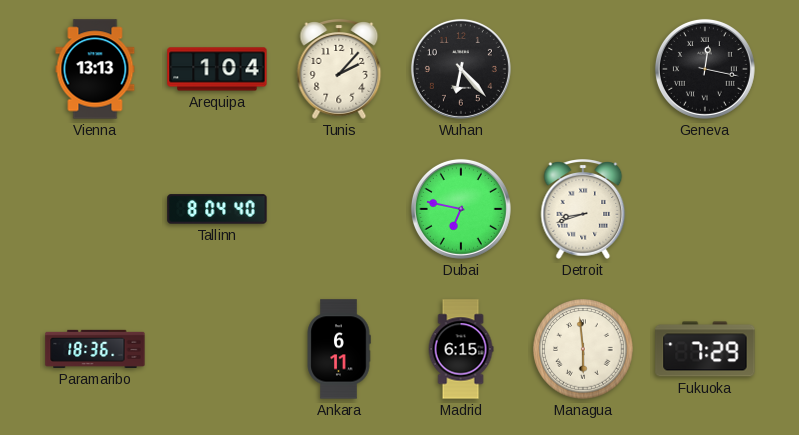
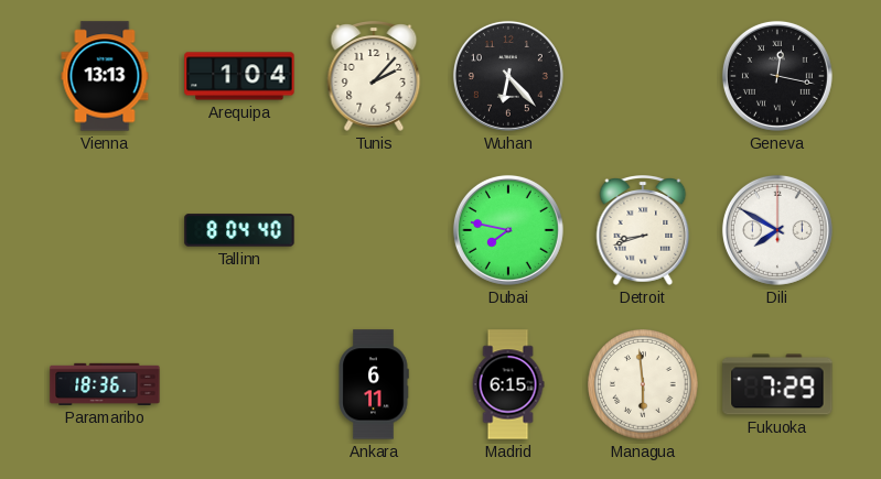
Dubai: 6:47 -> 7:47
Dili: none -> 7:50
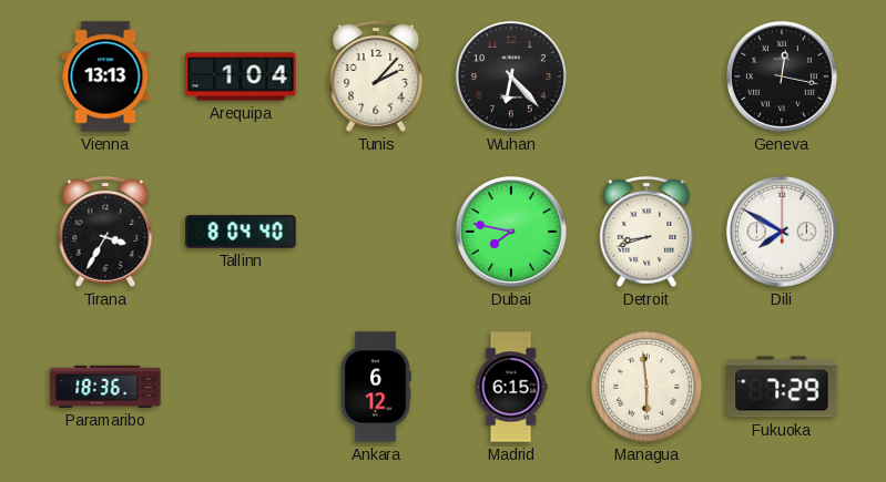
Tirana: none -> 3:35
Ankara: 6:11 -> 6:12
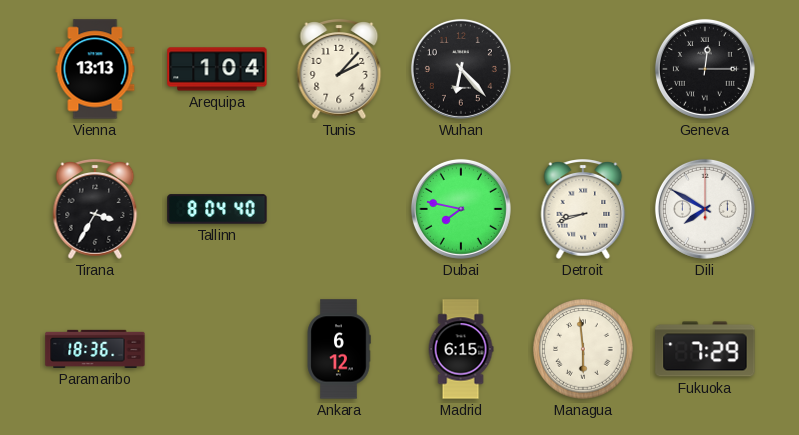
Geneva: 12:17 -> 12:15
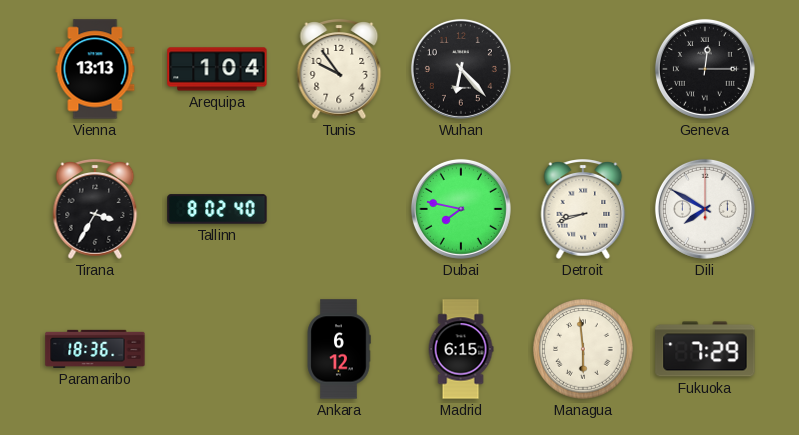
Tunis: 2:07 -> 9:54
Tallinn: 8:04 -> 8:02
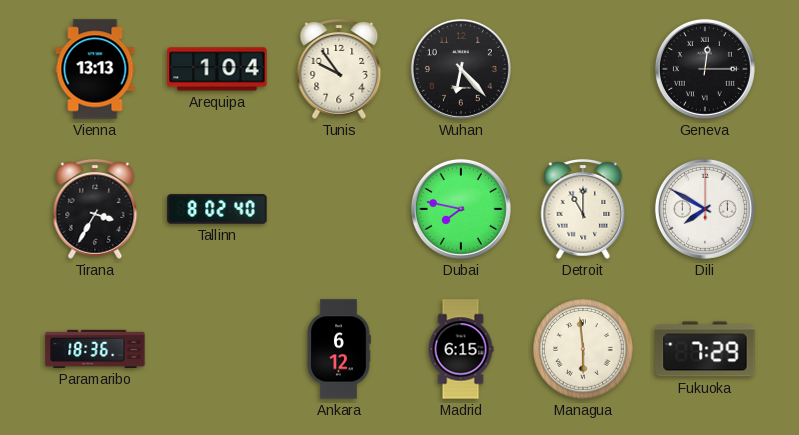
Detroit: 8:42 -> 11:00
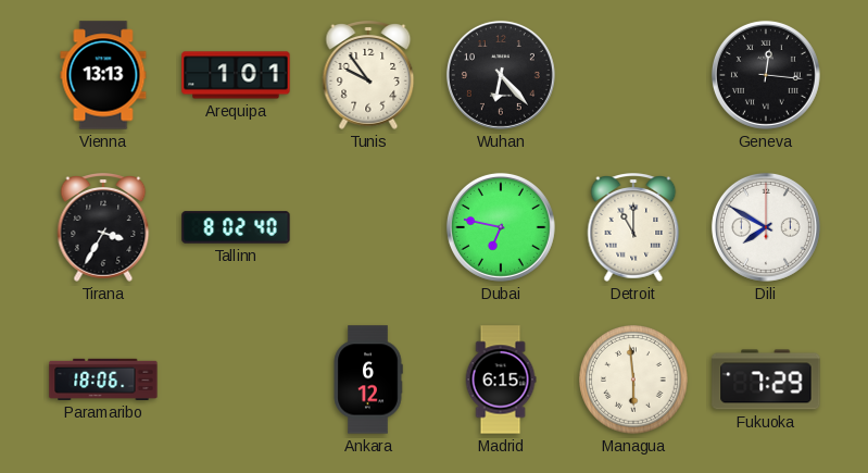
Arequipa: 1:04 -> 1:01
Geneva: 12:15 -> 12:16
Dubai: 7:47 -> 6:47
Paramaribo: 18:36 -> 18:06
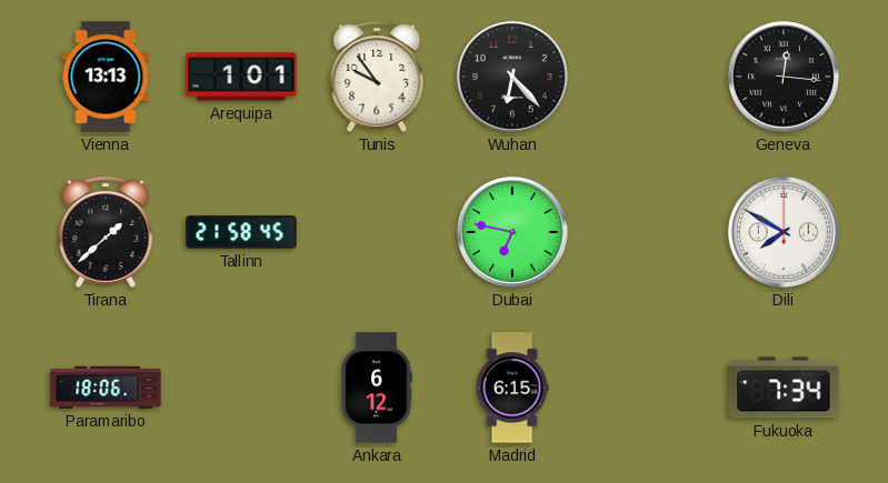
Tirana: 3:35 -> 1:38
Tallinn: 8:02 -> 21:58
Detroit: 11:00 -> none
Managua: 5:59 -> none
Fukuoka: 7:29 -> 7:34
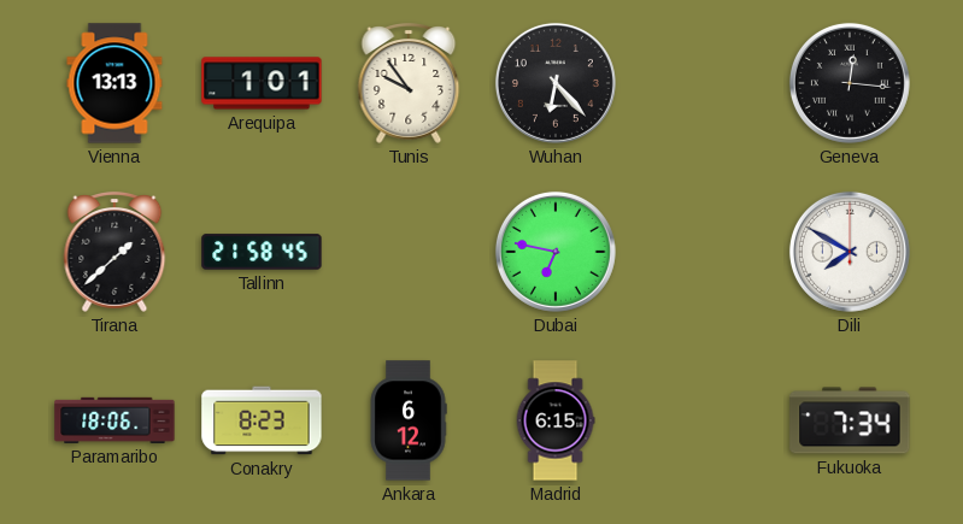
Conakry: none -> 8:23
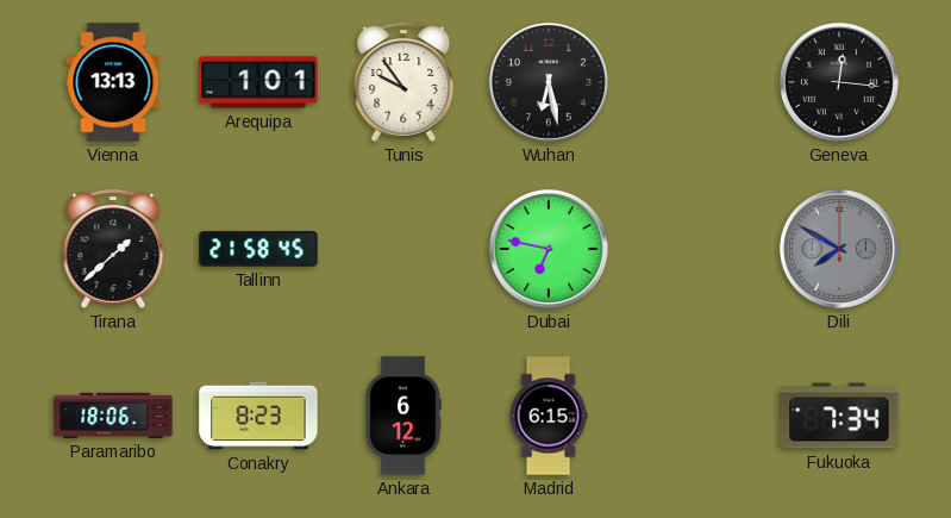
Wuhan: 6:23 -> 6:28
Dili dial: white -> grey
